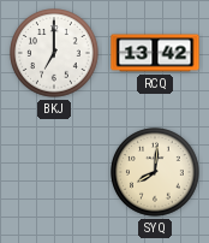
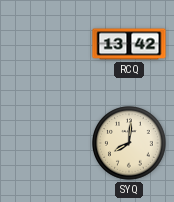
BKJ: 7:00 -> none
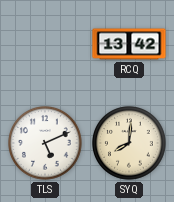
TLS: none -> 5:11
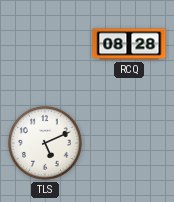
RCQ: 13:42 -> 08:28
SYQ: 8:01 -> none
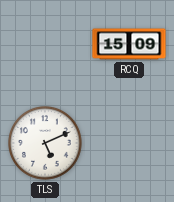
RCQ: 08:28 -> 15:09
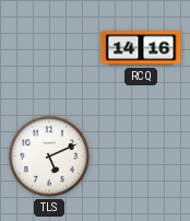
RCQ: 15:09 -> 14:16
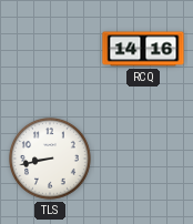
TLS: 5:11 -> 8:43
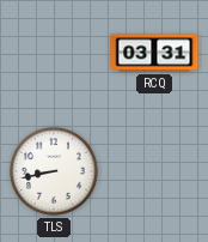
RCQ: 14:16 -> 03:31
